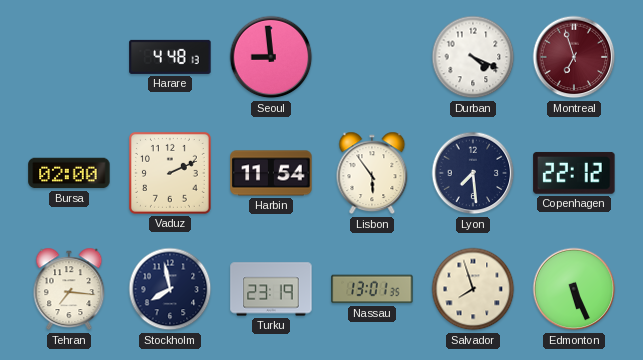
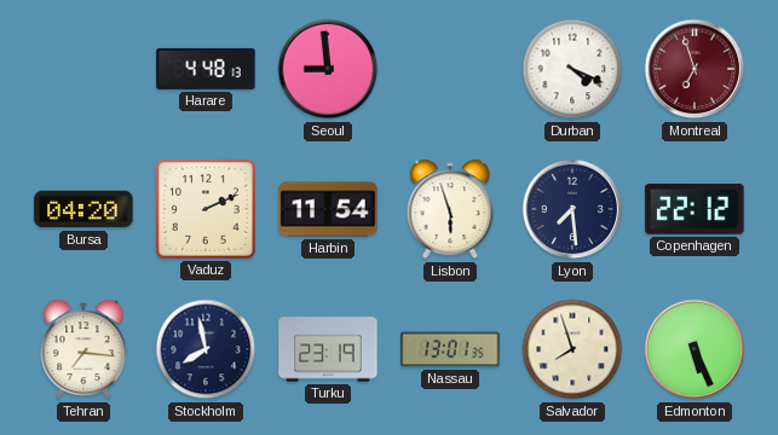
Bursa: 02:00 -> 04:20
Lisbon: 5:54 -> 5:57
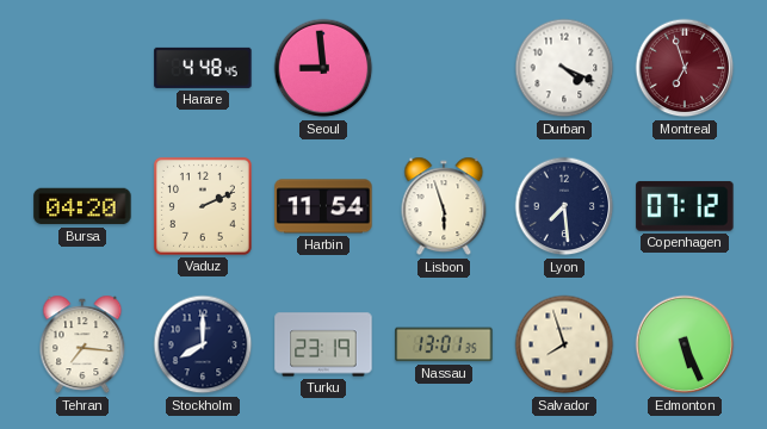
Harare: 4:48:13 -> 4:48:45
Copenhagen: 22:12 -> 07:12
Stockholm: 7:58 -> 8:00
